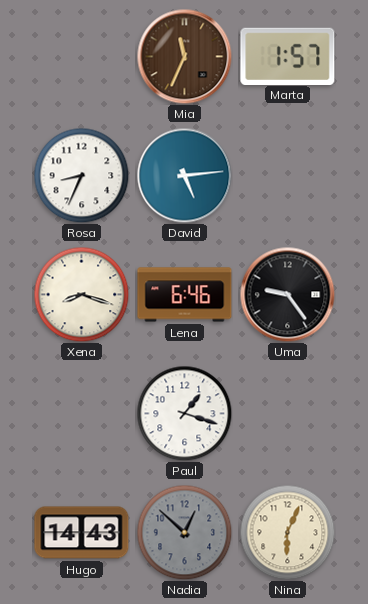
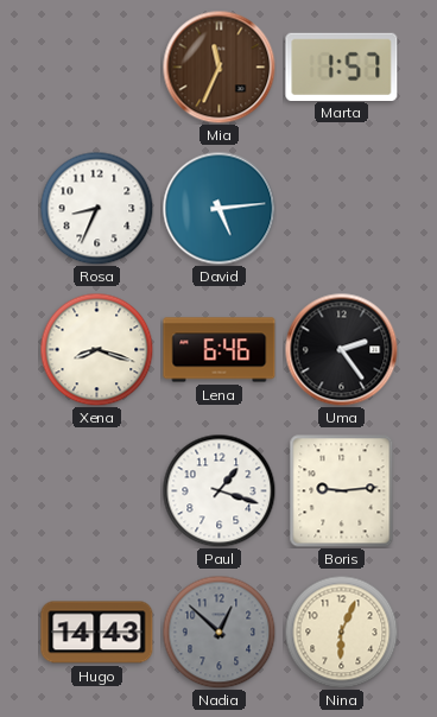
Uma: 9:24 -> 2:24
Boris: none -> 9:14
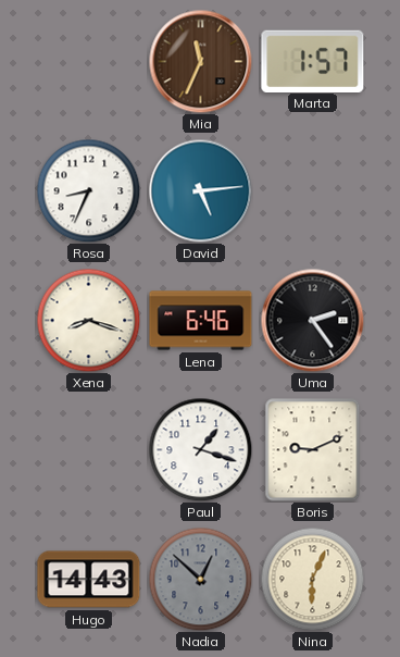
Boris: 9:14 -> 9:11
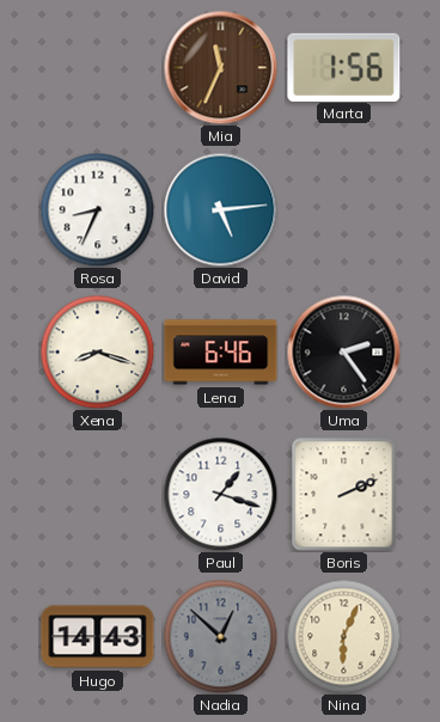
Marta: 1:57 -> 1:56
Boris: 9:11 -> 2:11
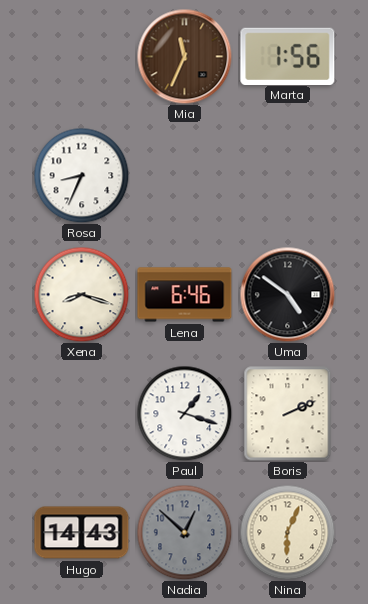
David: 5:14 -> none
Uma: 2:24 -> 4:51
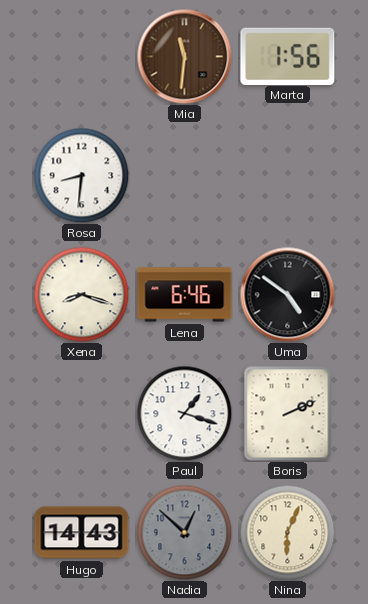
Mia: 11:34 -> 11:31
Rosa: 8:34 -> 8:31
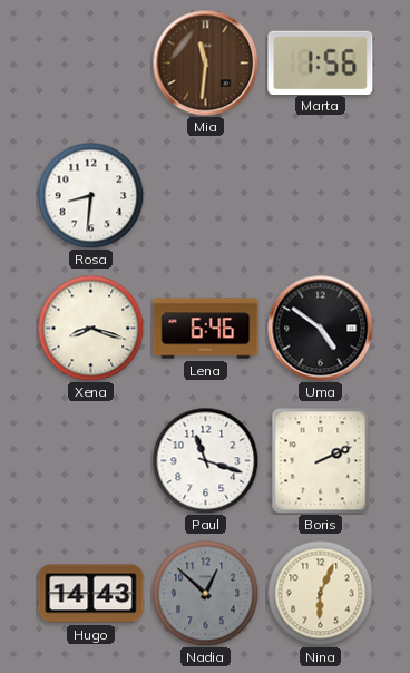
Paul: 1:18 -> 11:18
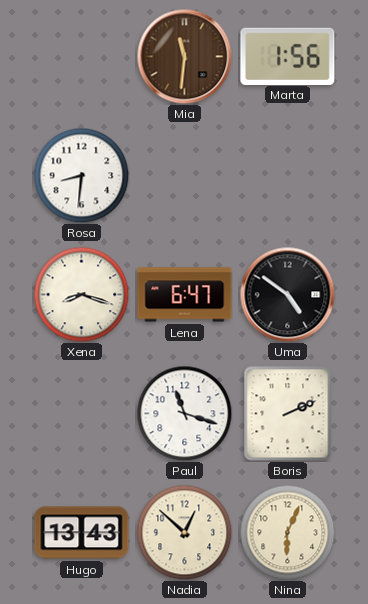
Lena: 6:46 -> 6:47
Hugo: 14:43 -> 13:43
Nadia dial: grey -> cream
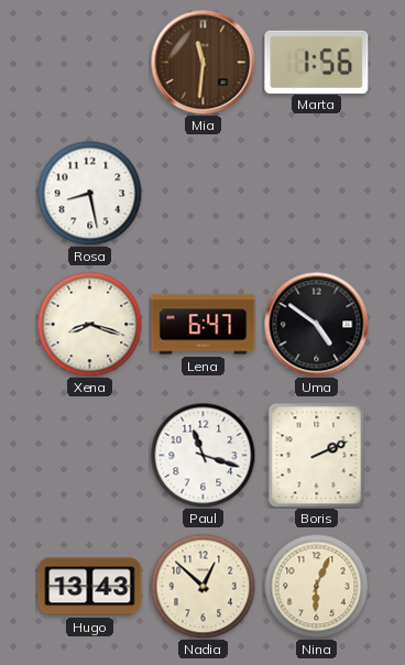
Rosa: 8:31 -> 8:28
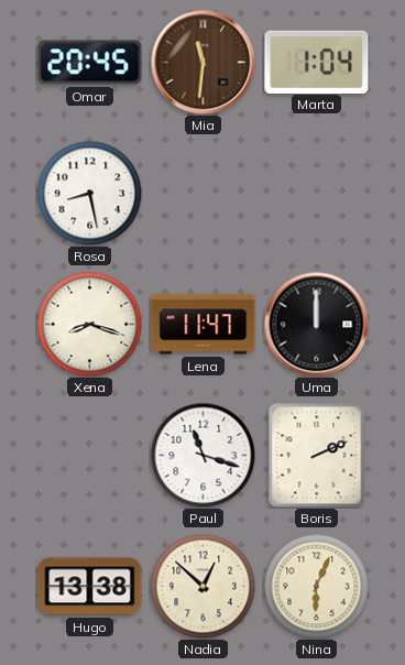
Omar: none -> 20:45
Marta: 1:56 -> 1:04
Lena: 6:47 -> 11:47
Uma: 4:51 -> 12:00
Hugo: 13:43 -> 13:38
